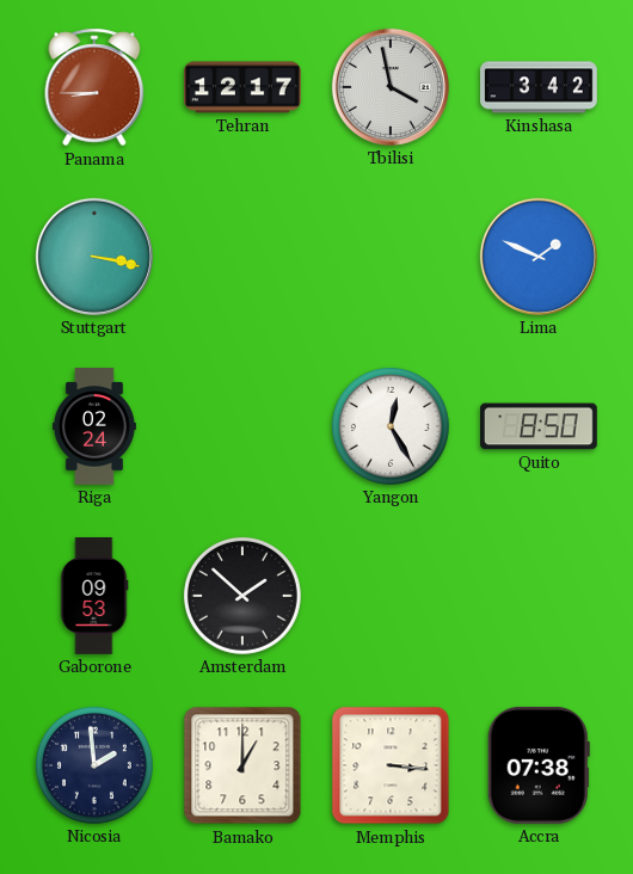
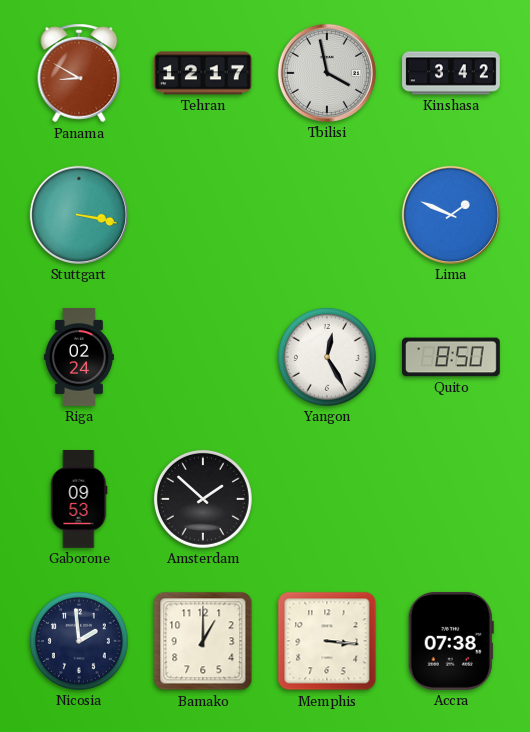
Panama: 8:45 -> 8:50
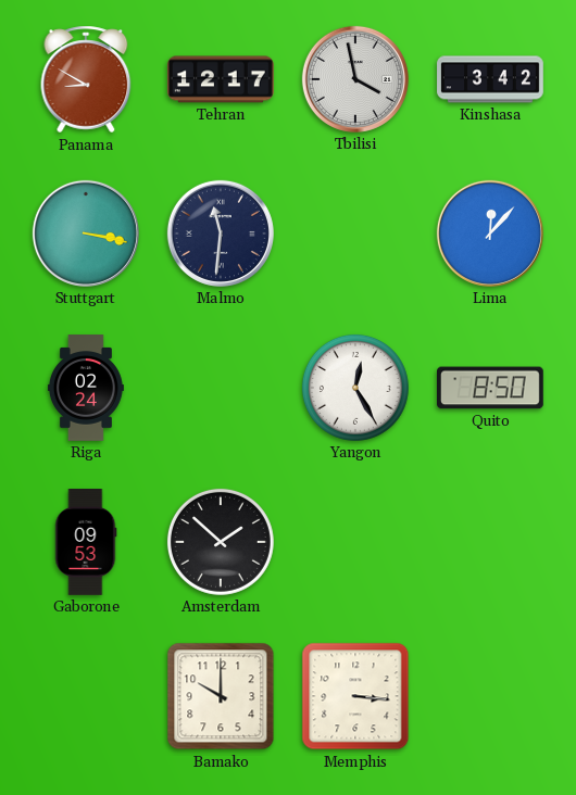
Malmo: none -> 11:31
Lima: 1:49 -> 12:07
Nicosia: 1:59 -> none
Bamako: 1:00 -> 10:00
Accra: 07:38 -> none
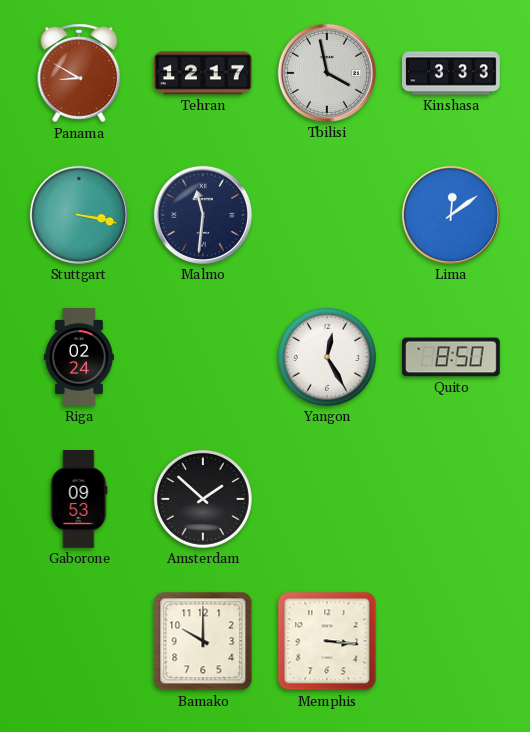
Kinshasa: 3:42 -> 3:33
Lima: 12:07 -> 12:09
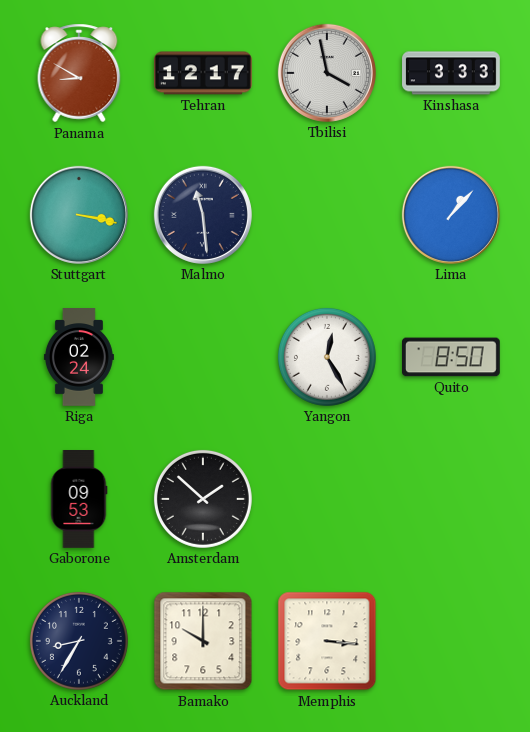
Malmo: 11:31 -> 11:29
Lima: 12:09 -> 1:07
Auckland: none -> 8:35
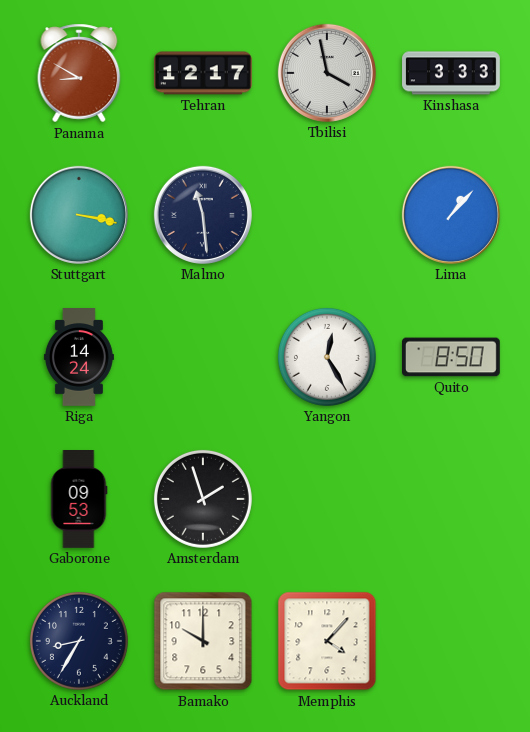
Riga: 02:24 -> 14:24
Amsterdam: 1:52 -> 1:57
Memphis: 3:16 -> 4:07
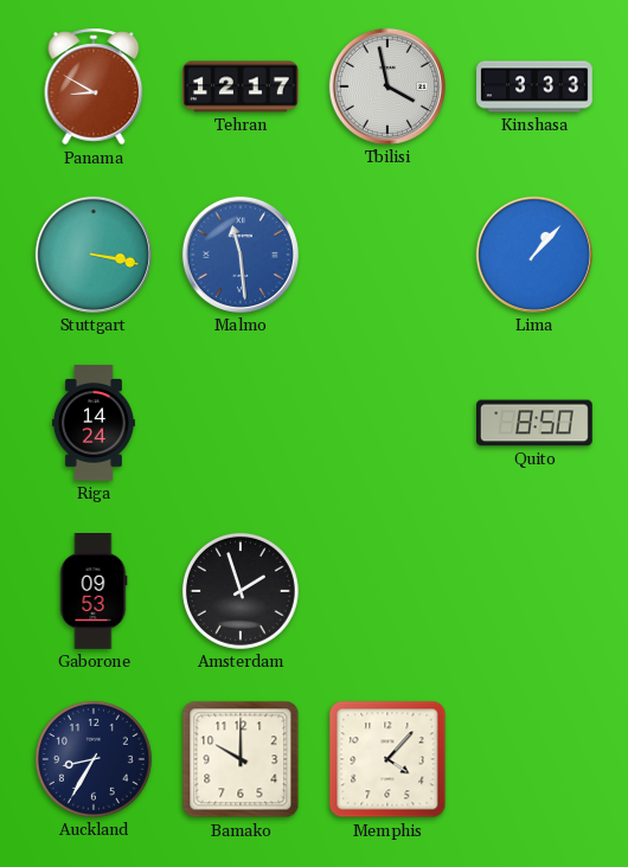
Malmo dial: navy -> blue
Yangon: 12:25 -> none
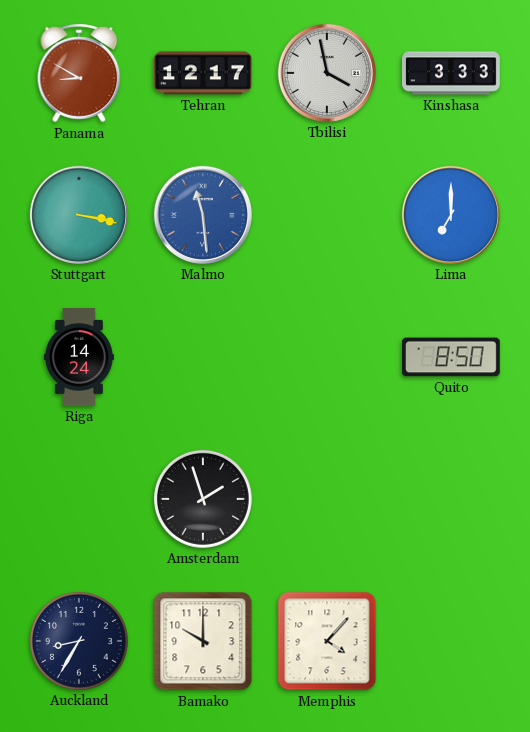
Lima: 1:07 -> 7:00
Gaborone: 09:53 -> none
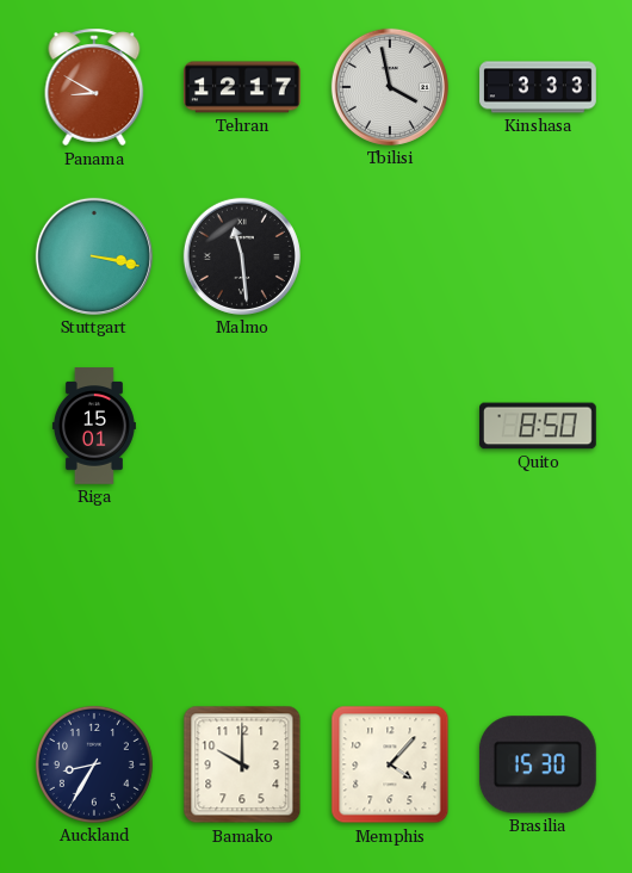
Malmo dial: blue -> black
Lima: 7:00 -> none
Riga: 14:24 -> 15:01
Amsterdam: 1:57 -> none
Brasilia: none -> 15:30
